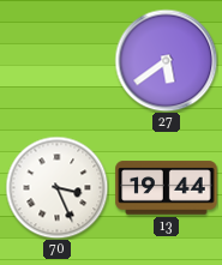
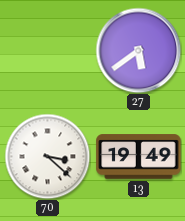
70: 3:26 -> 3:22
13: 19:44 -> 19:49
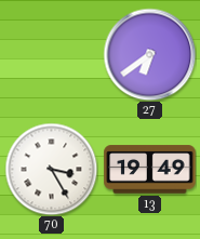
27: 5:39 -> 6:39
70: 3:22 -> 3:25
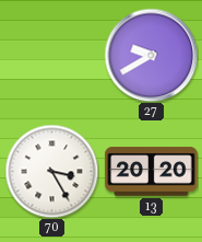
27: 6:39 -> 9:40
13: 19:49 -> 20:20
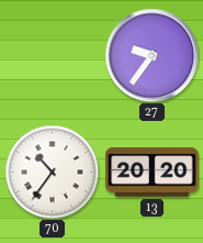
27: 9:40 -> 9:36
70: 3:25 -> 10:36
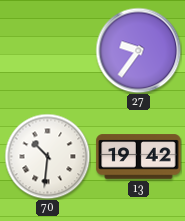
70: 10:36 -> 10:31
13: 20:20 -> 19:42
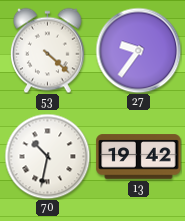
53: none -> 4:22
70: 10:31 -> 10:32
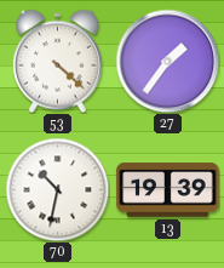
27: 9:36 -> 1:36
13: 19:42 -> 19:39
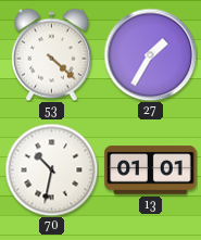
27: 1:36 -> 1:35
13: 19:39 -> 01:01
